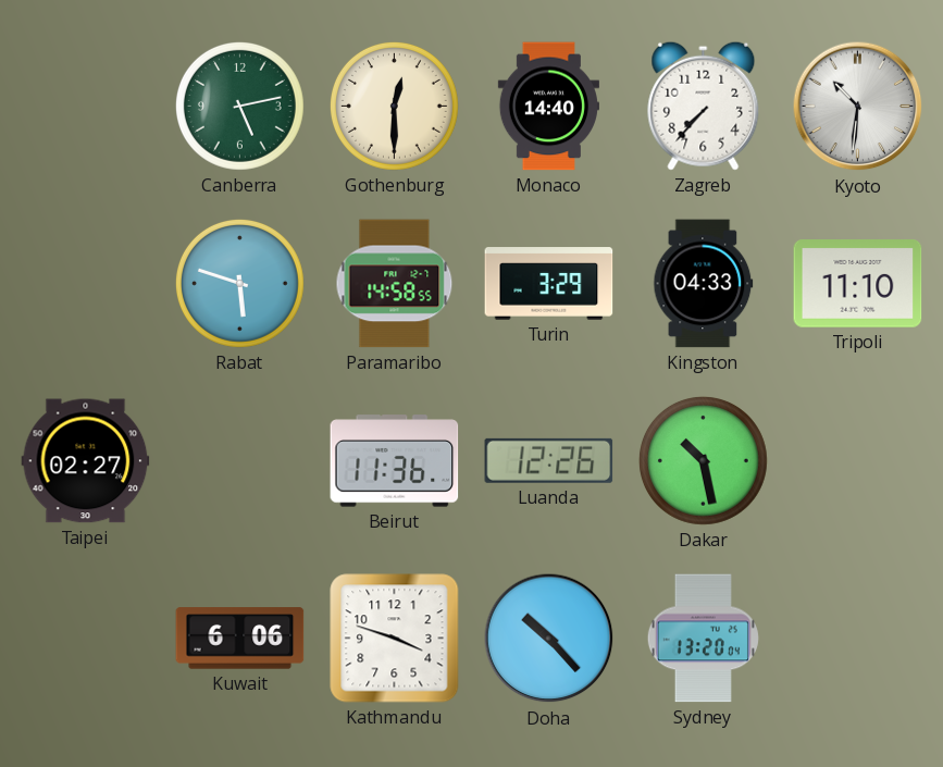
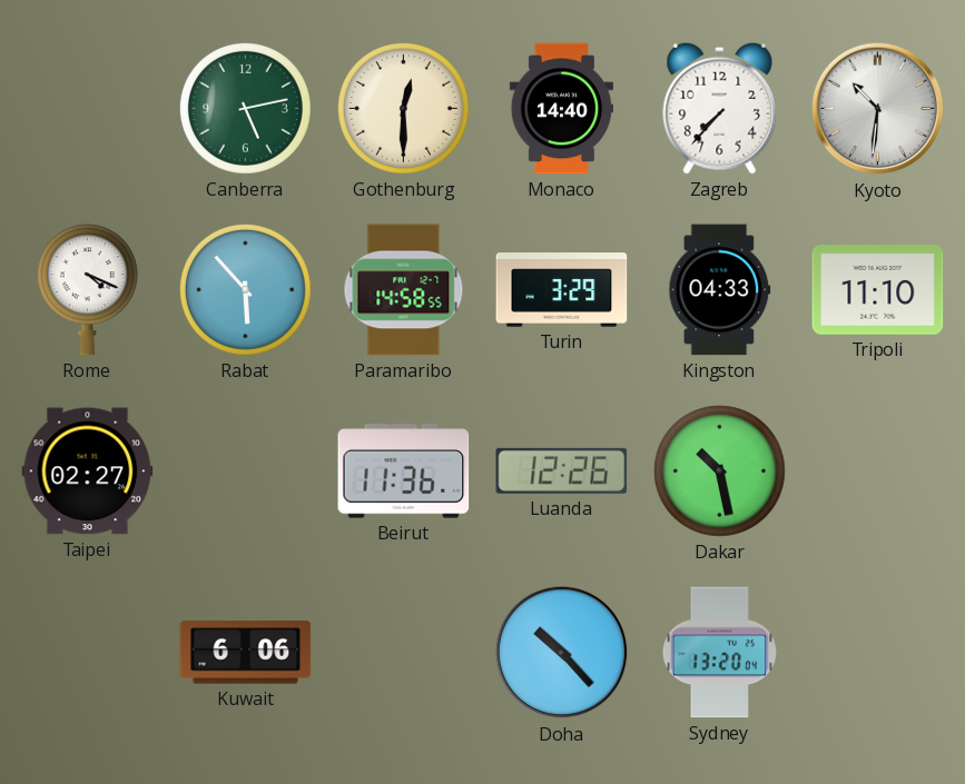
Rome: none -> 4:19
Rabat: 5:48 -> 5:53
Kathmandu: 3:48 -> none
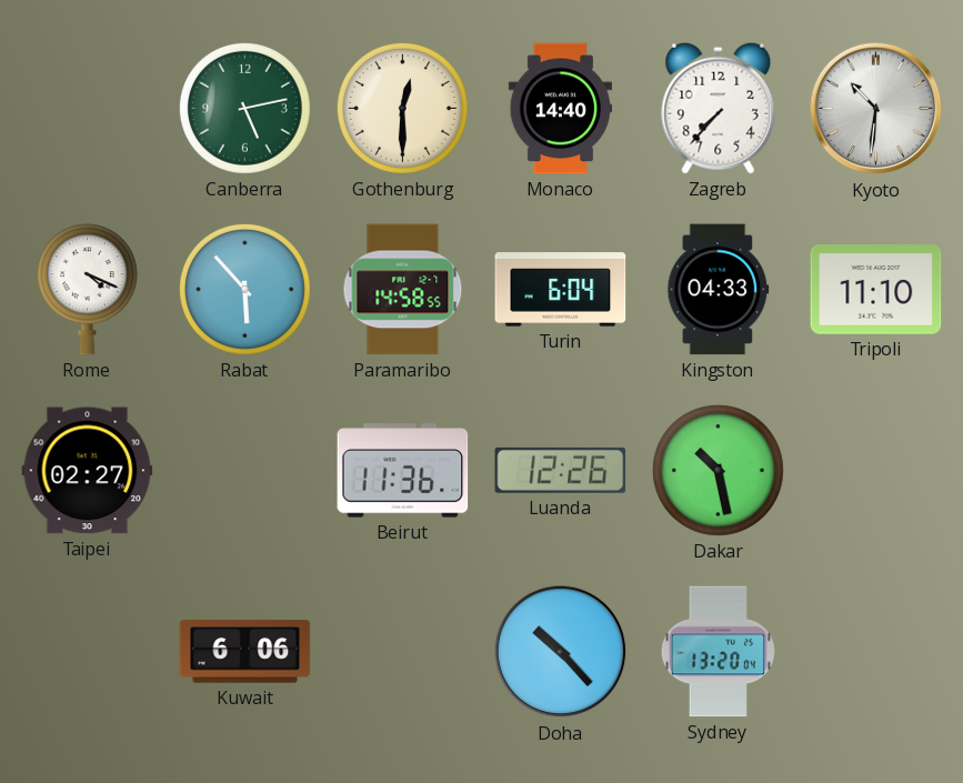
Turin: 3:29 -> 6:04
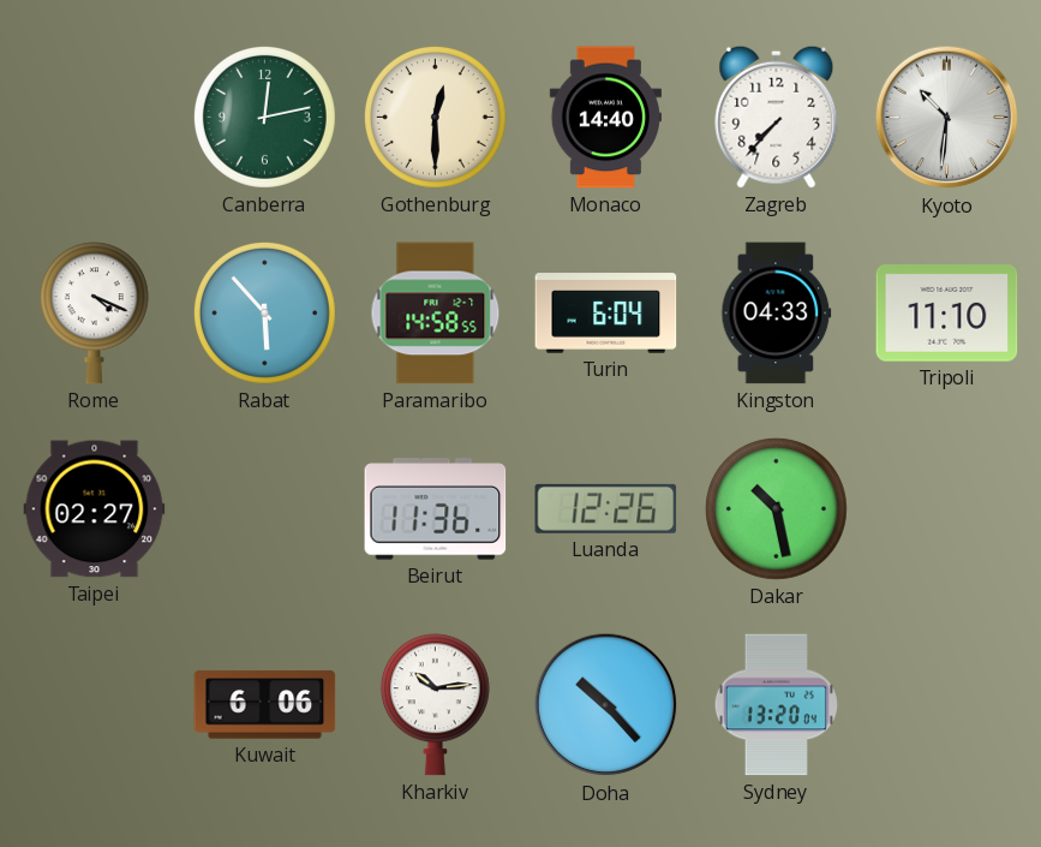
Canberra: 5:13 -> 12:13
Kharkiv: none -> 10:14
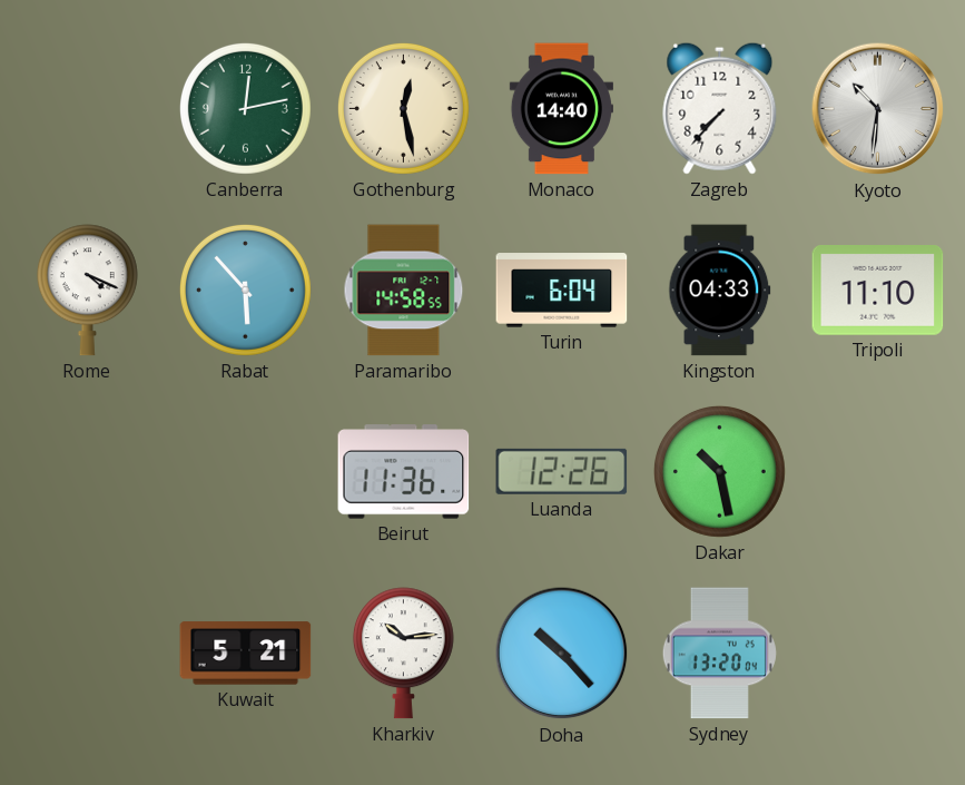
Gothenburg: 12:30 -> 12:28
Taipei: 02:27 -> none
Kuwait: 6:06 -> 5:21
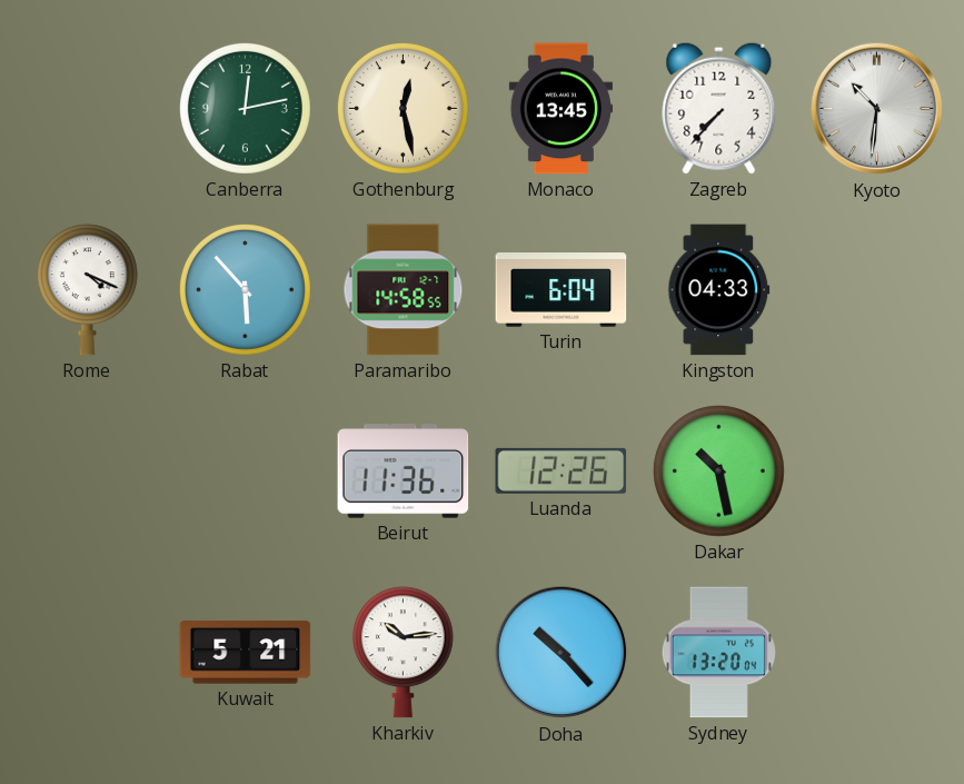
Monaco: 14:40 -> 13:45
Tripoli: 11:10 -> none
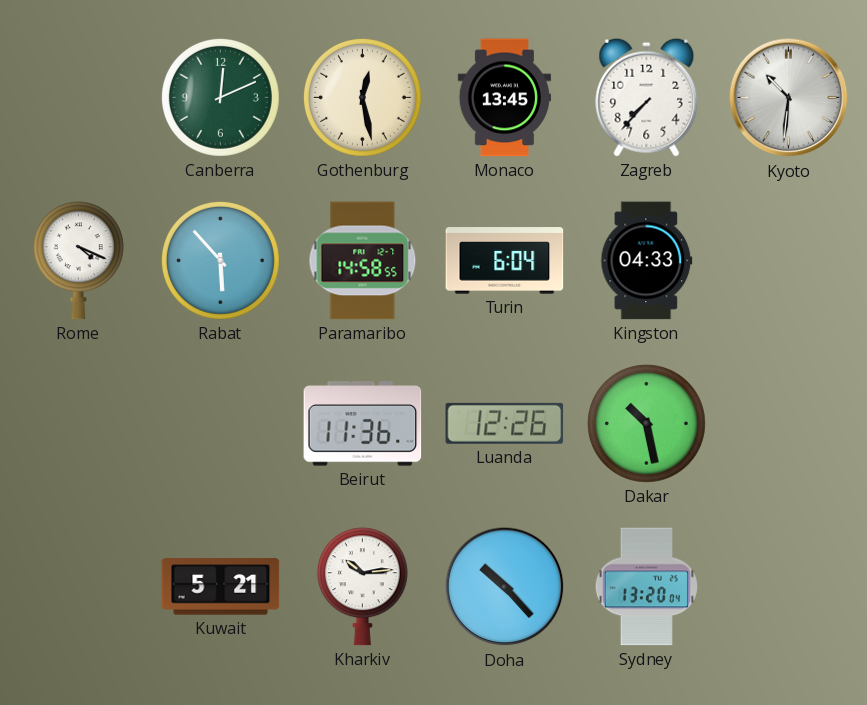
Canberra: 12:13 -> 12:11
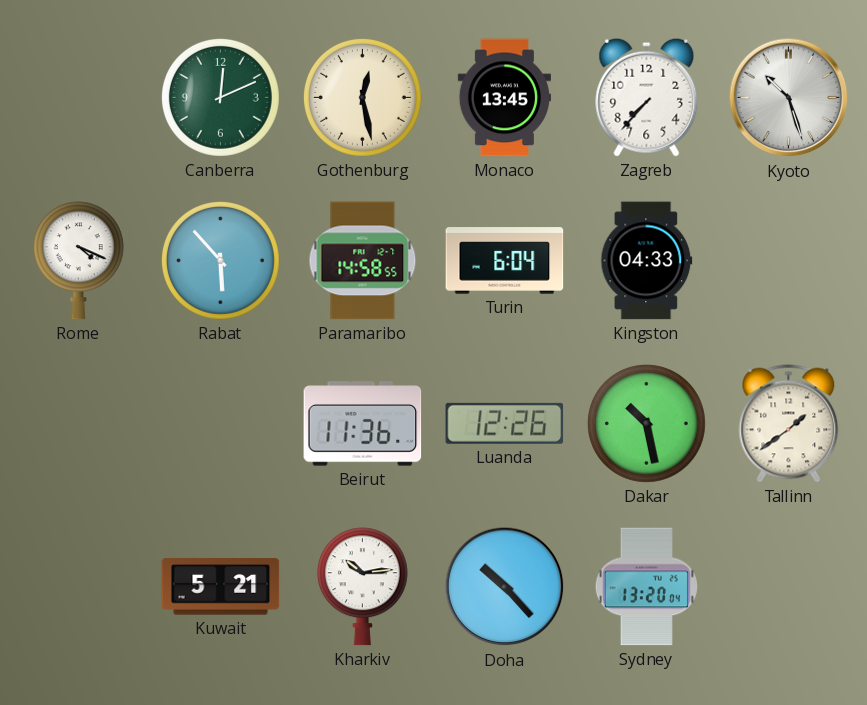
Kyoto: 10:31 -> 10:27
Tallinn: none -> 1:39
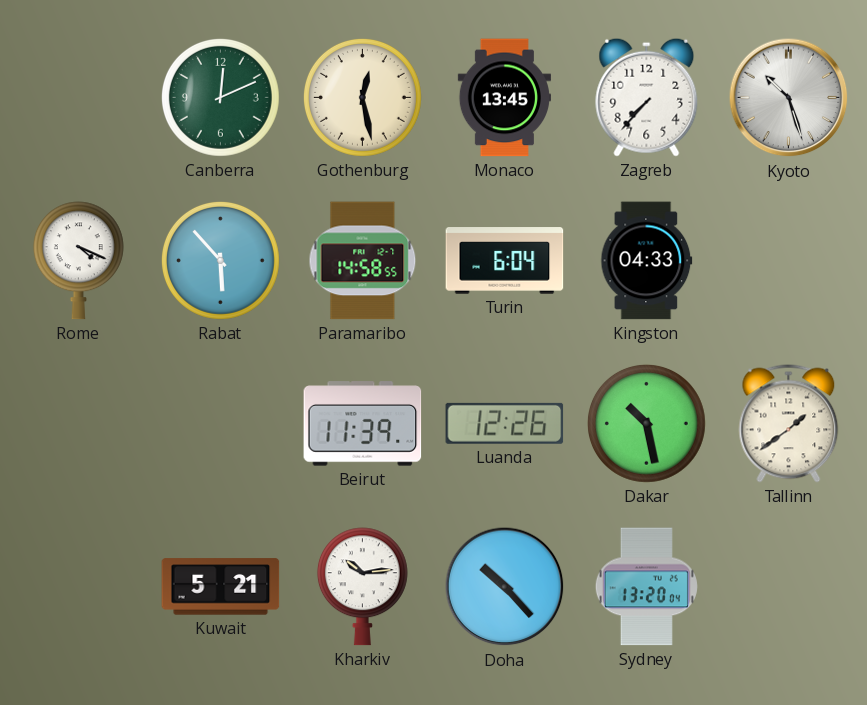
Beirut: 11:36 -> 11:39
